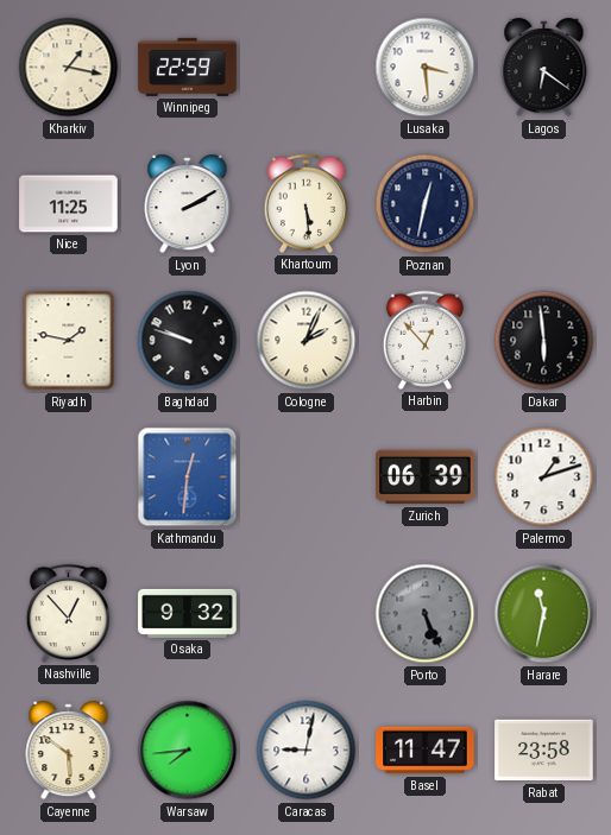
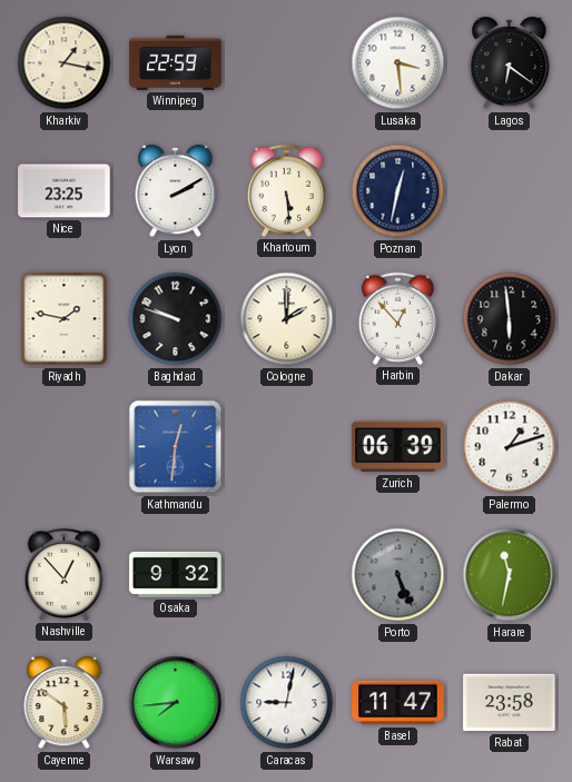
Nice: 11:25 -> 23:25
Cologne: 2:04 -> 2:00
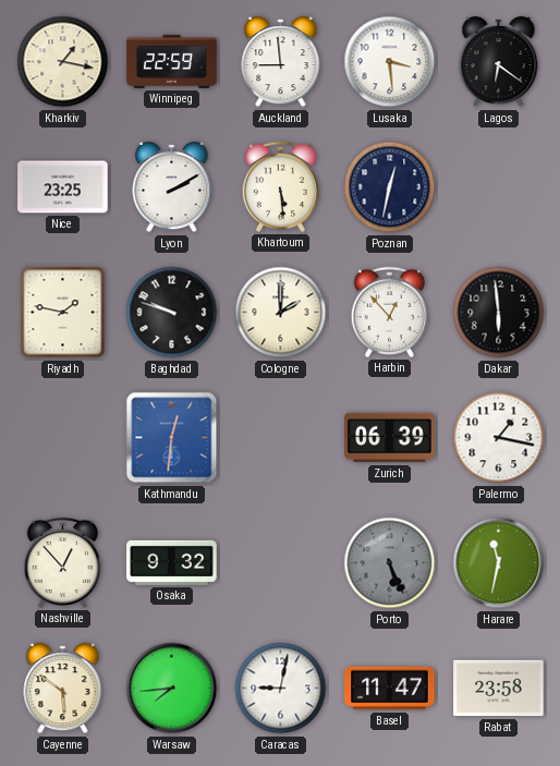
Auckland: none -> 8:59
Palermo: 1:12 -> 1:17
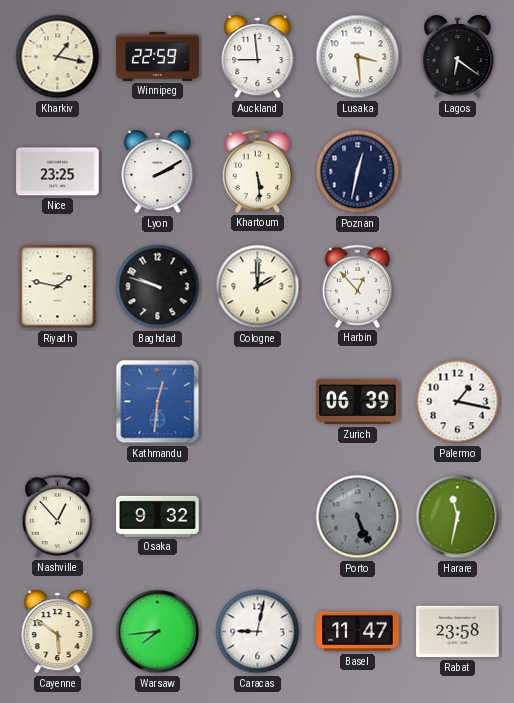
Dakar: 5:59 -> none
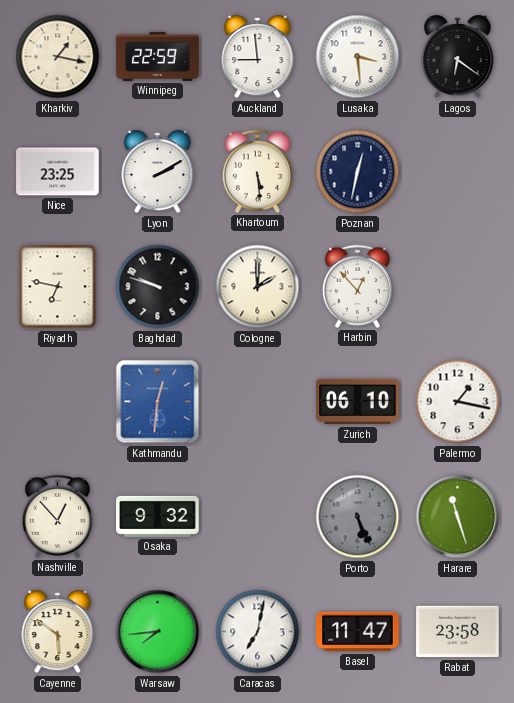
Riyadh: 1:47 -> 6:47
Zurich: 06:39 -> 06:10
Harare: 11:32 -> 11:27
Caracas: 9:02 -> 7:02
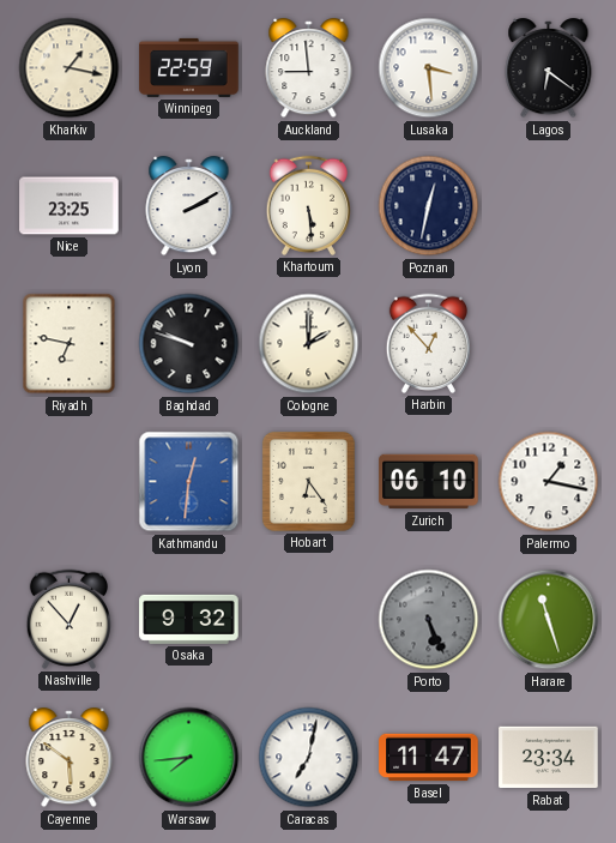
Hobart: none -> 6:24
Rabat: 23:58 -> 23:34
